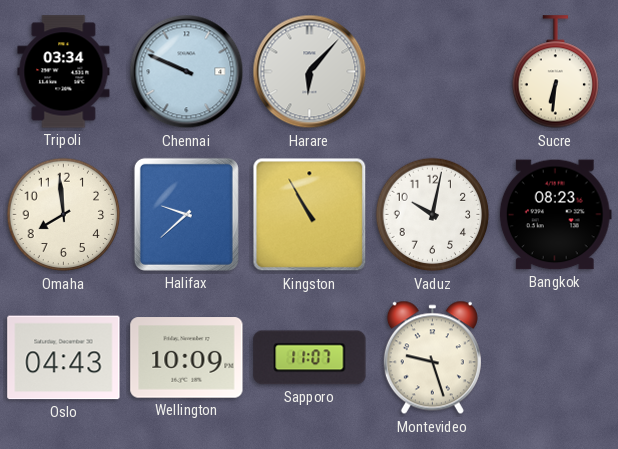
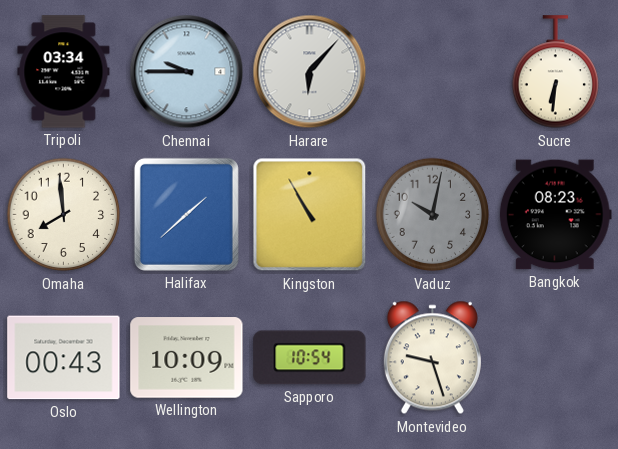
Chennai: 9:49 -> 9:45
Halifax: 9:38 -> 1:38
Vaduz dial: white -> grey
Oslo: 04:43 -> 00:43
Sapporo: 11:07 -> 10:54
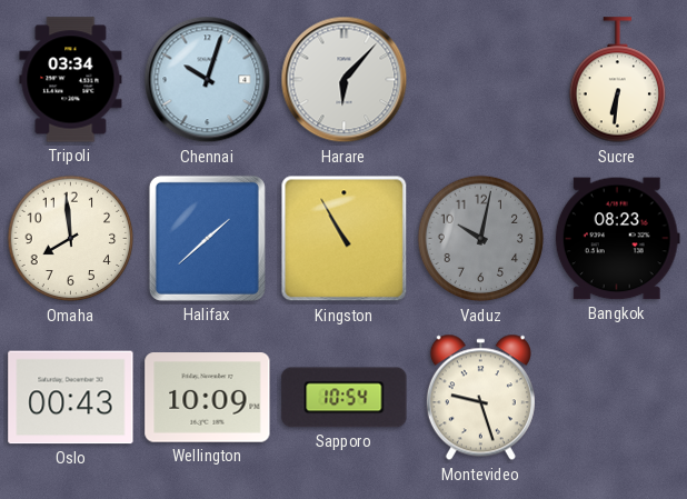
Chennai: 9:45 -> 10:03
